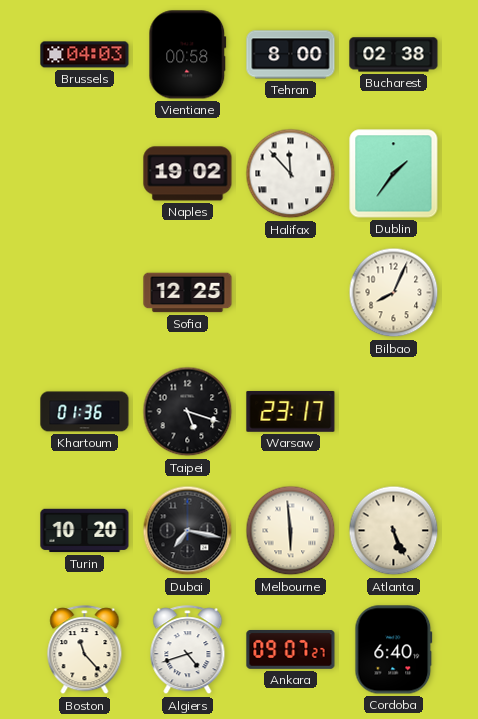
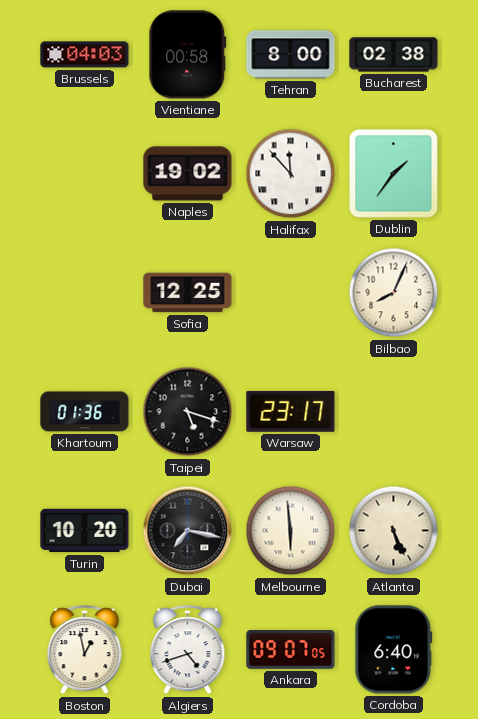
Boston: 11:23 -> 12:58
Ankara: 09:07:27 -> 09:07:05
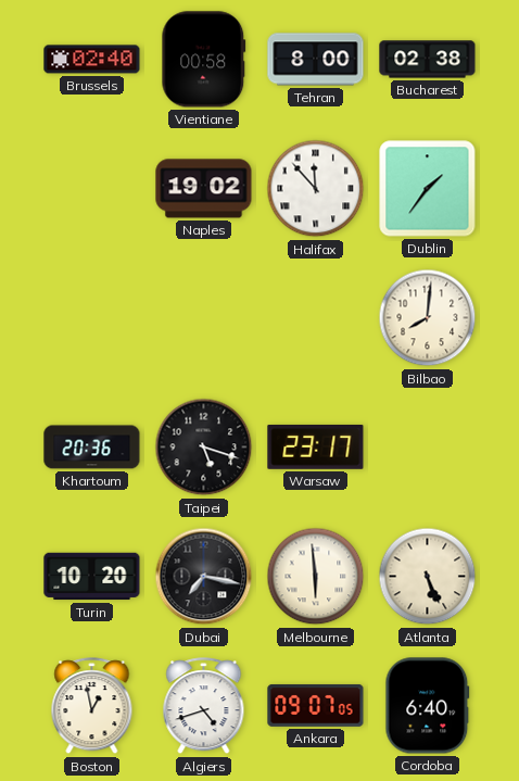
Brussels: 04:03 -> 02:40
Sofia: 12:25 -> none
Bilbao: 8:04 -> 8:01
Khartoum: 01:36 -> 20:36
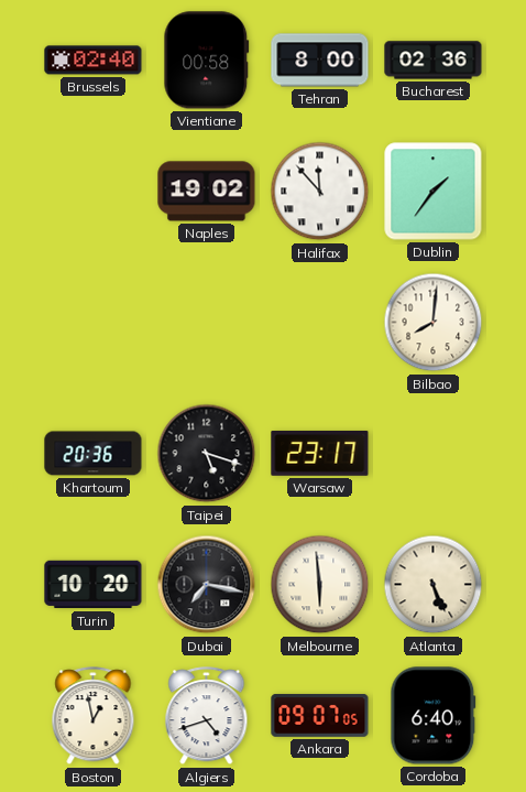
Bucharest: 02:38 -> 02:36
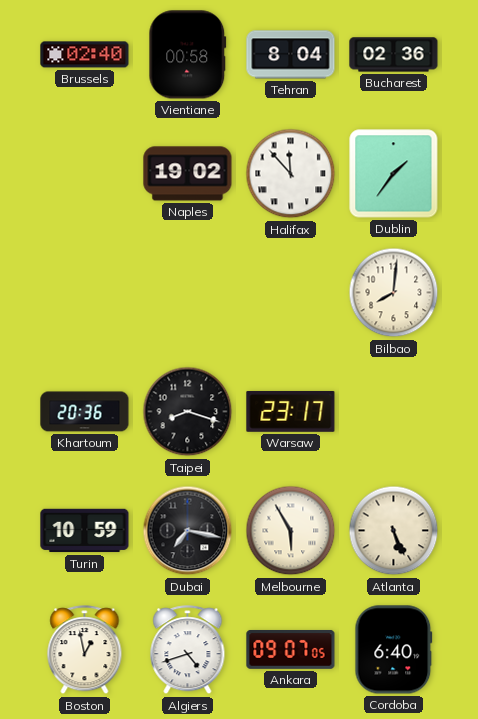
Tehran: 8:00 -> 8:04
Taipei: 5:18 -> 8:18
Turin: 10:20 -> 10:59
Melbourne: 5:59 -> 5:55
